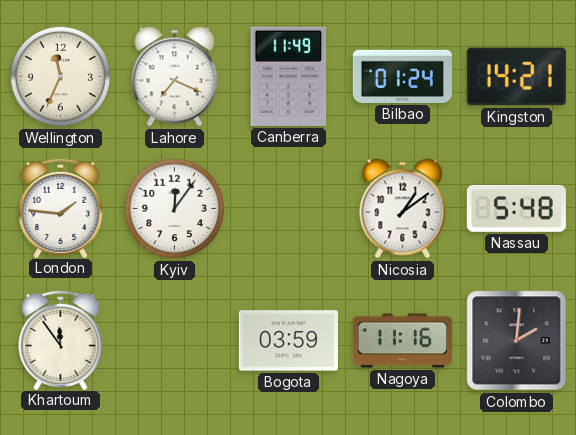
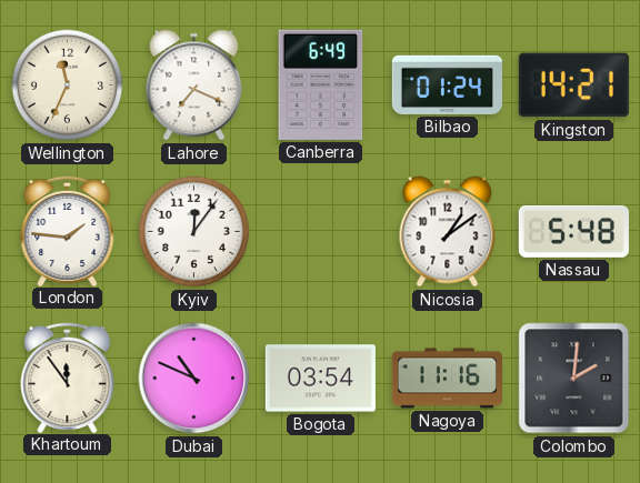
Canberra: 11:49 -> 6:49
Dubai: none -> 10:49
Bogota: 03:59 -> 03:54
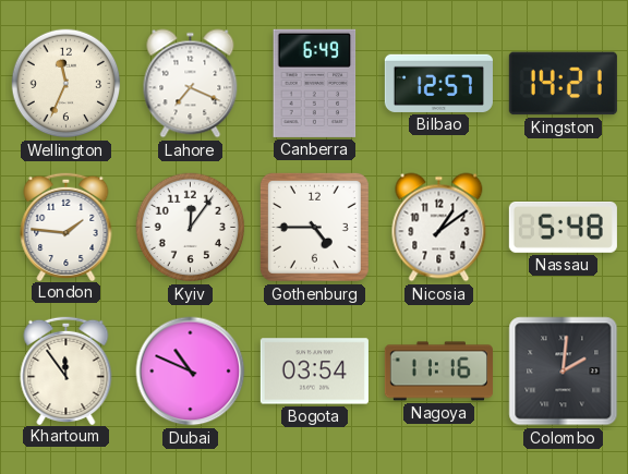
Bilbao: 01:24 -> 12:57
Gothenburg: none -> 4:45
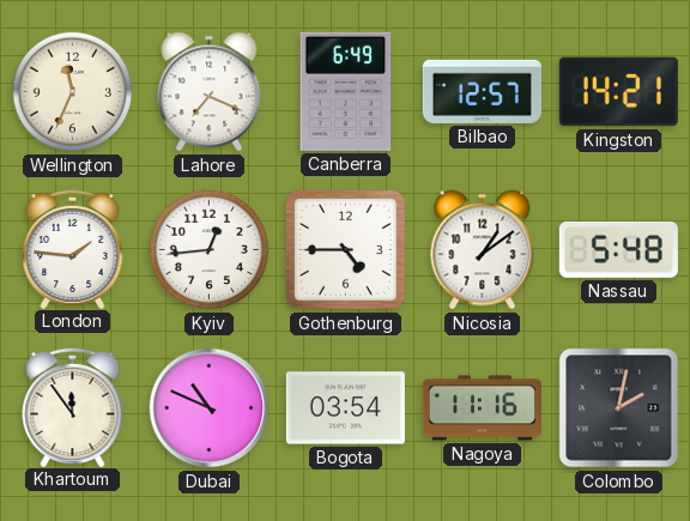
Kyiv: 12:06 -> 12:44
Colombo: 2:01 -> 2:02
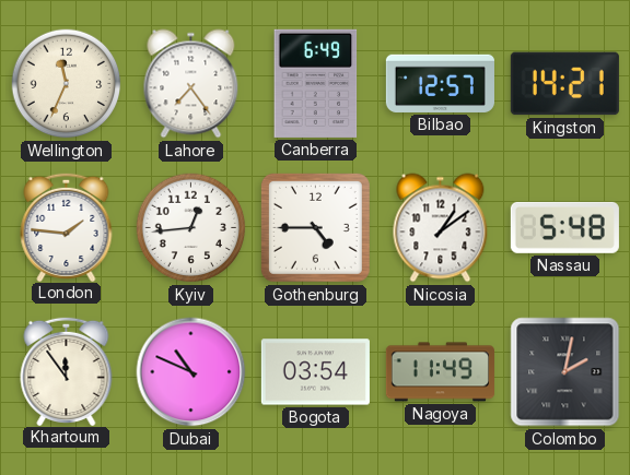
Lahore: 7:19 -> 7:24
Nagoya: 11:16 -> 11:49
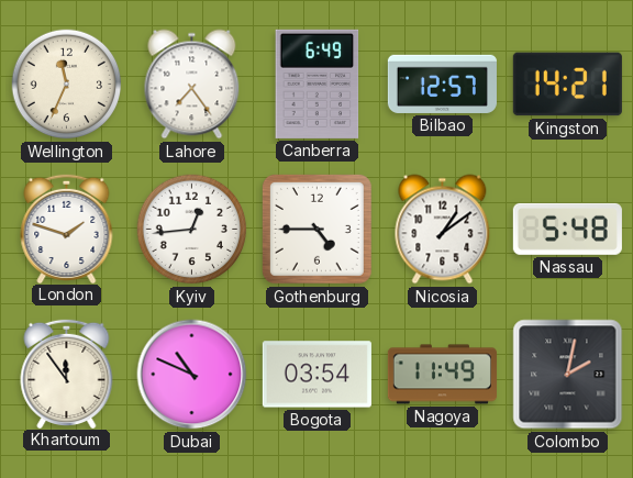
London: 1:46 -> 1:48
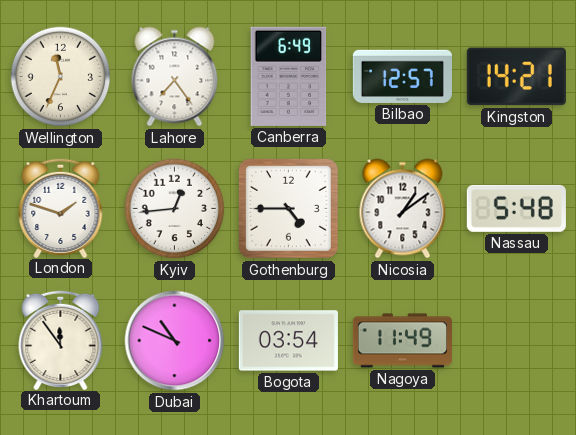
Colombo: 2:02 -> none
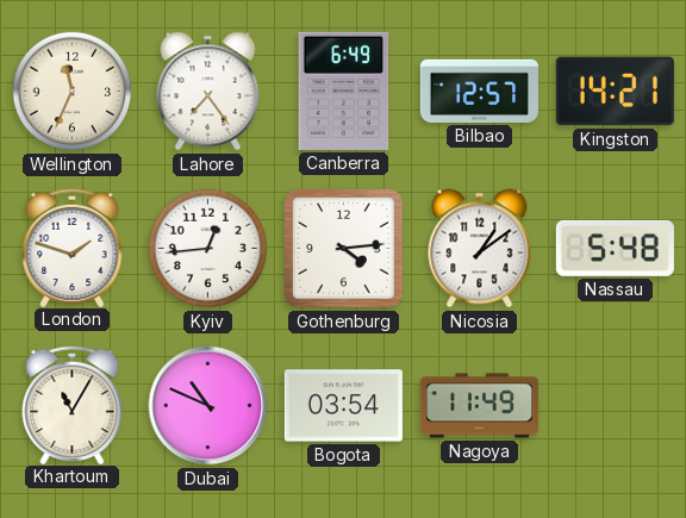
Gothenburg: 4:45 -> 4:14
Khartoum: 11:54 -> 11:05
